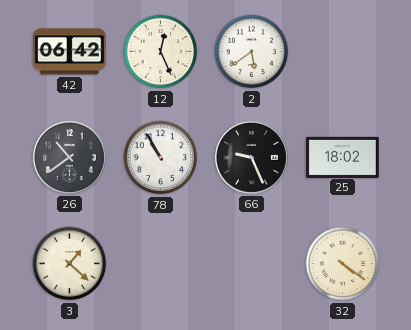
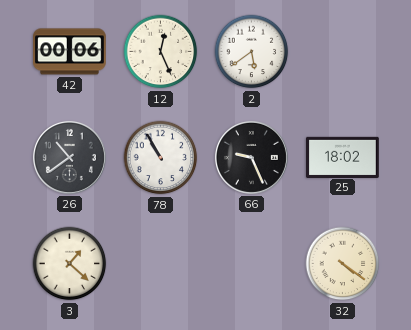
42: 06:42 -> 00:06
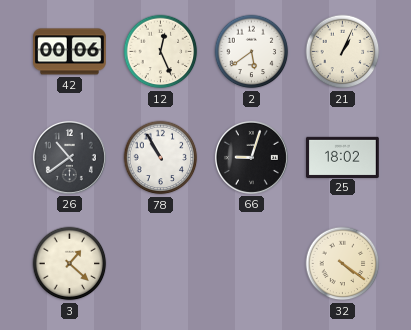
21: none -> 1:04
66: 9:26 -> 9:03
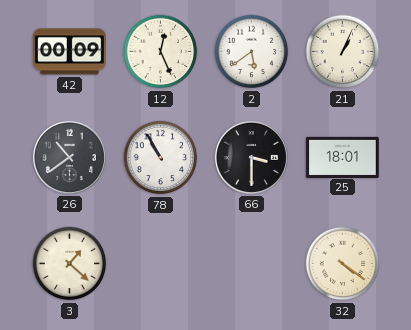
42: 00:06 -> 00:09
66: 9:03 -> 3:30
25: 18:02 -> 18:01
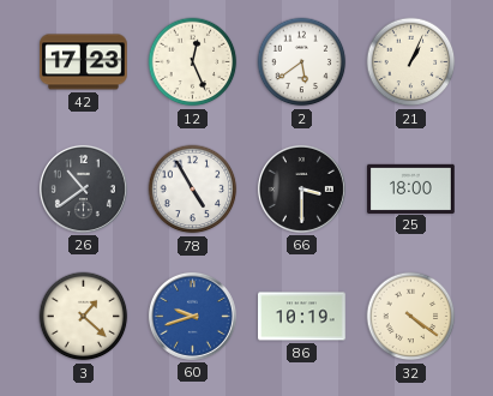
42: 00:09 -> 17:23
78: 10:55 -> 4:55
25: 18:01 -> 18:00
60: none -> 9:42
86: none -> 10:19
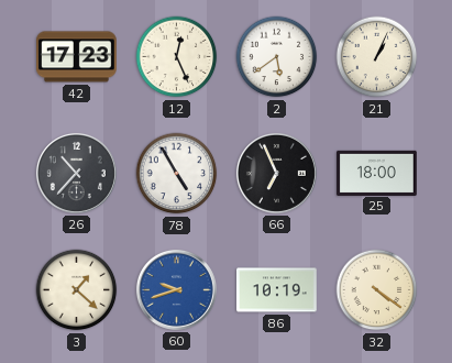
26: 10:39 -> 10:37
66: 3:30 -> 6:56
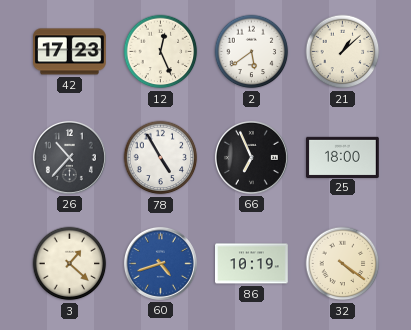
21: 1:04 -> 1:08
60: 9:42 -> 4:42
